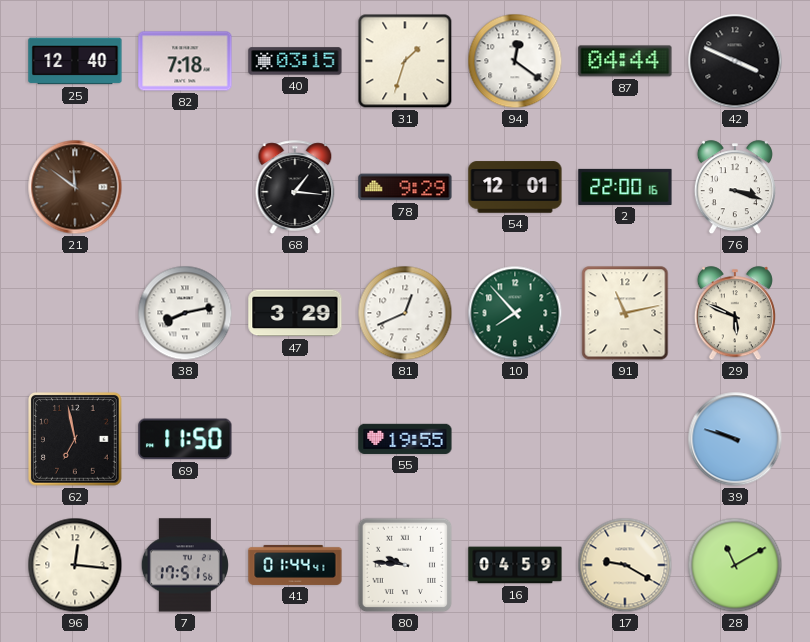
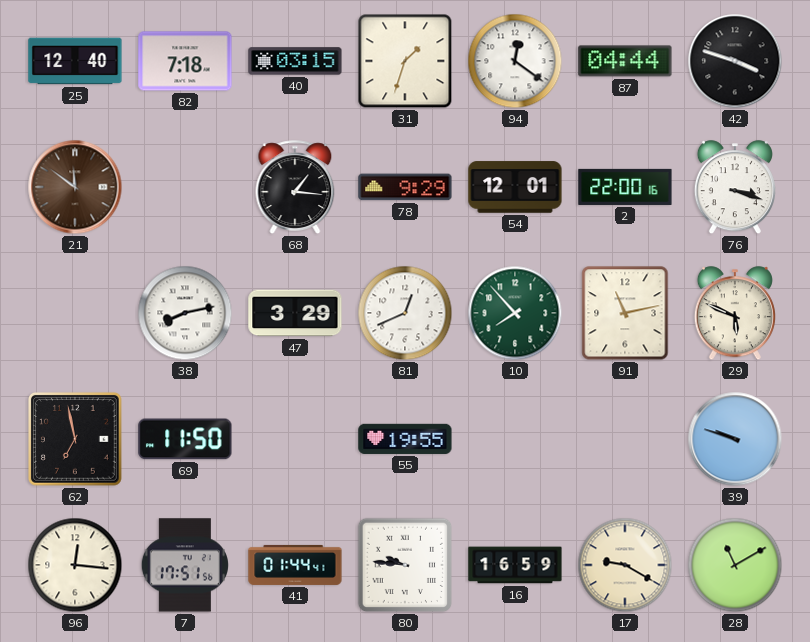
42: 3:49 -> 3:48
16: 04:59 -> 16:59
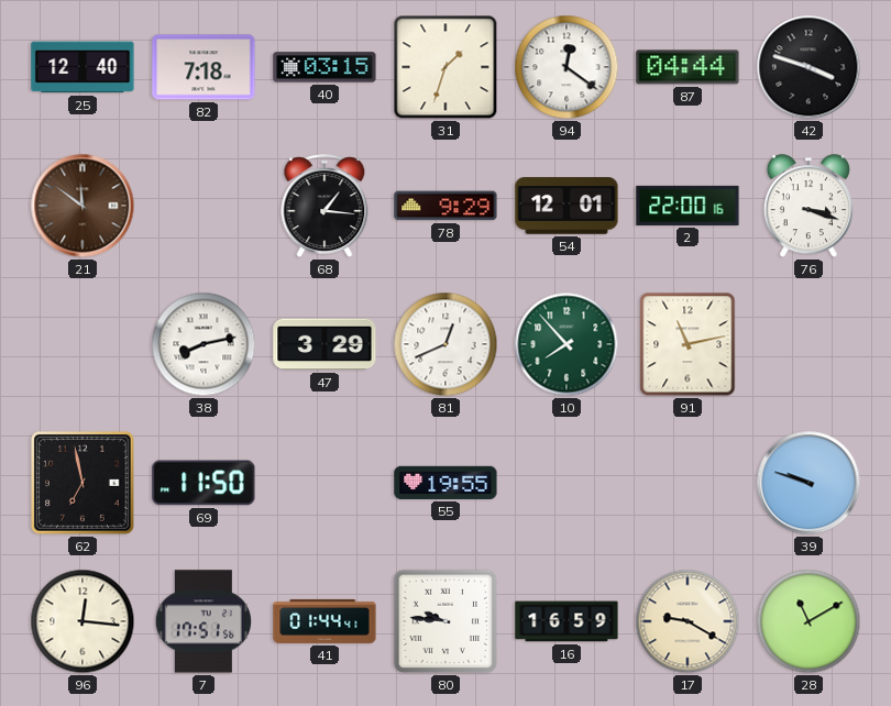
29: 5:49 -> none
